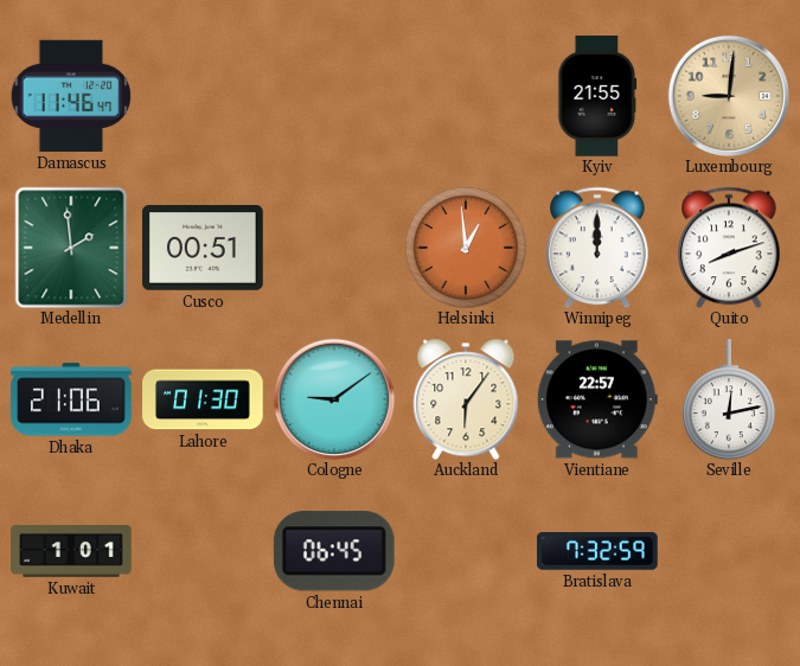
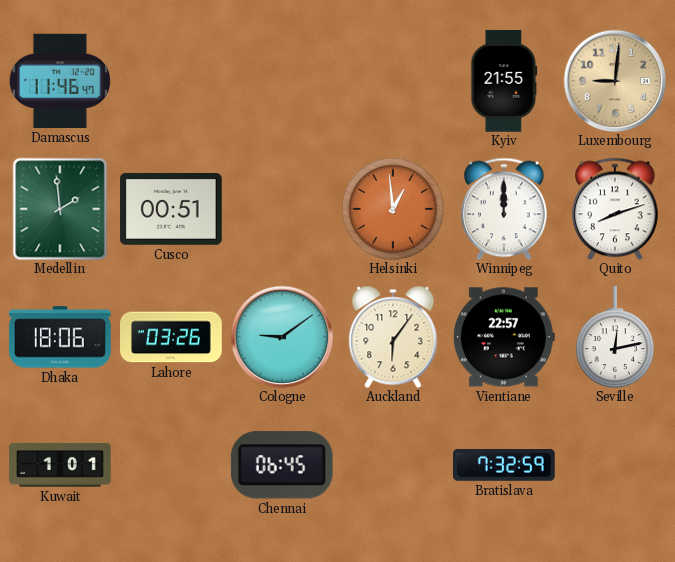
Dhaka: 21:06 -> 18:06
Lahore: 01:30 -> 03:26
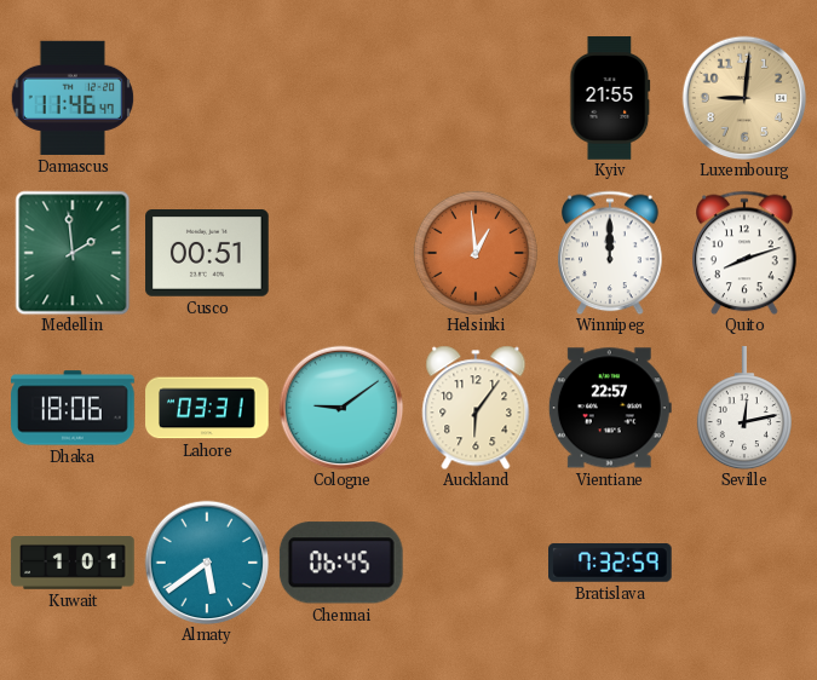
Lahore: 03:26 -> 03:31
Almaty: none -> 5:39
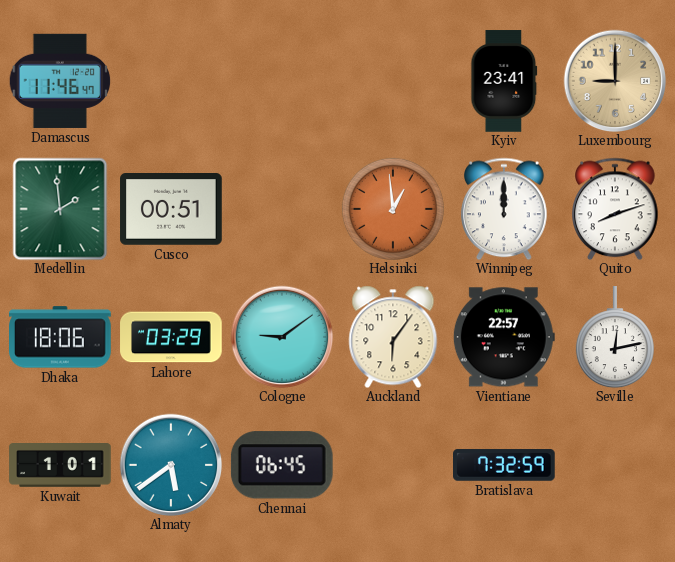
Kyiv: 21:55 -> 23:41
Luxembourg: 9:01 -> 9:00
Lahore: 03:31 -> 03:29
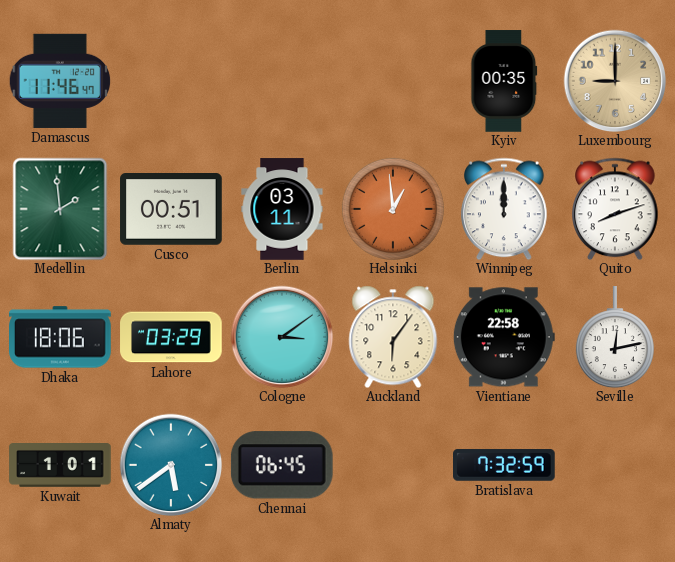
Kyiv: 23:41 -> 00:35
Berlin: none -> 03:11
Cologne: 9:09 -> 3:09
Vientiane: 22:57 -> 22:58
